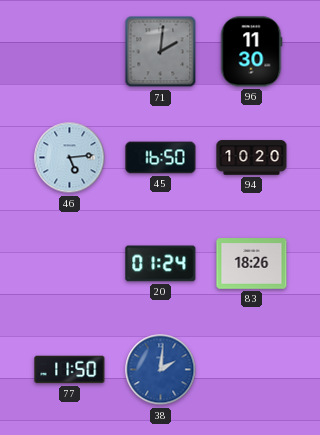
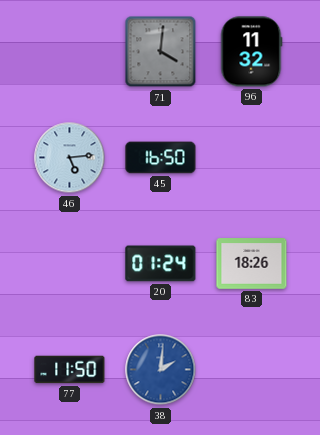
71: 2:01 -> 4:01
96: 11:30 -> 11:32
94: 10:20 -> none
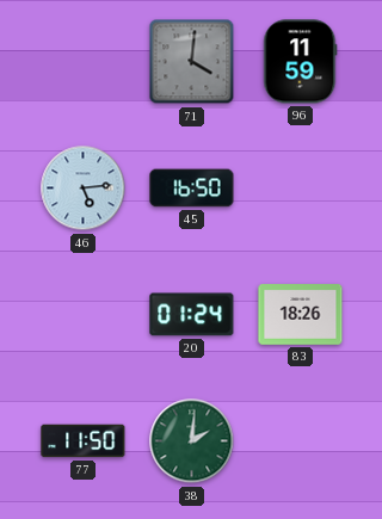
96: 11:32 -> 11:59
38 dial: blue -> green
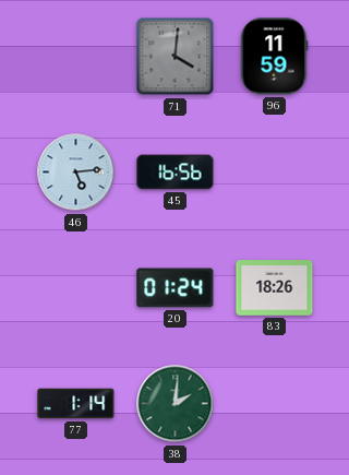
45: 16:50 -> 16:56
77: 11:50 -> 1:14
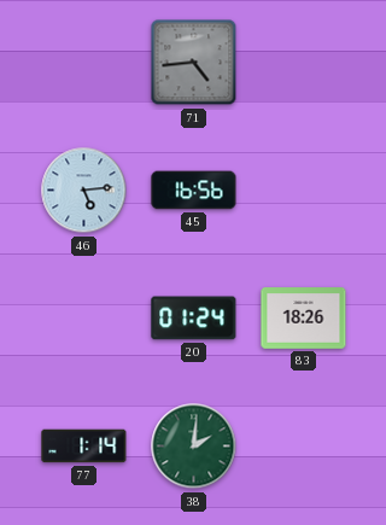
71: 4:01 -> 4:44
96: 11:59 -> none
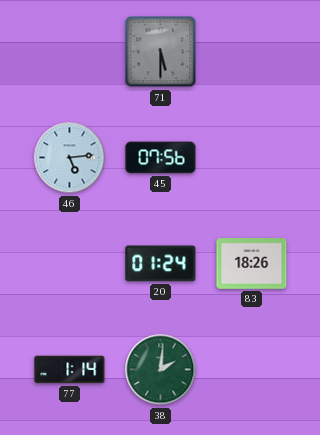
71: 4:44 -> 5:30
45: 16:56 -> 07:56
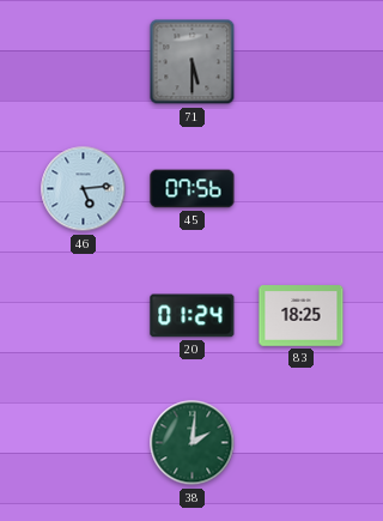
83: 18:26 -> 18:25
77: 1:14 -> none
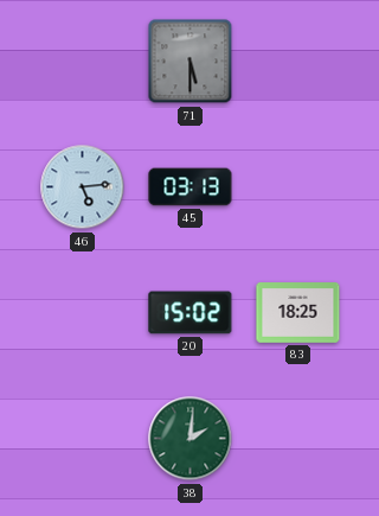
45: 07:56 -> 03:13
20: 01:24 -> 15:02
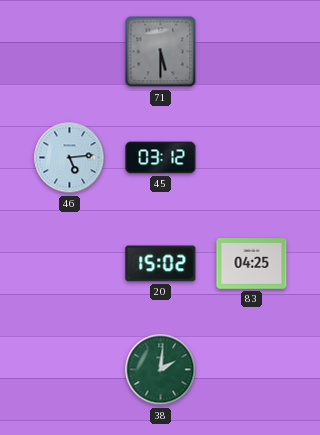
45: 03:13 -> 03:12
83: 18:25 -> 04:25
